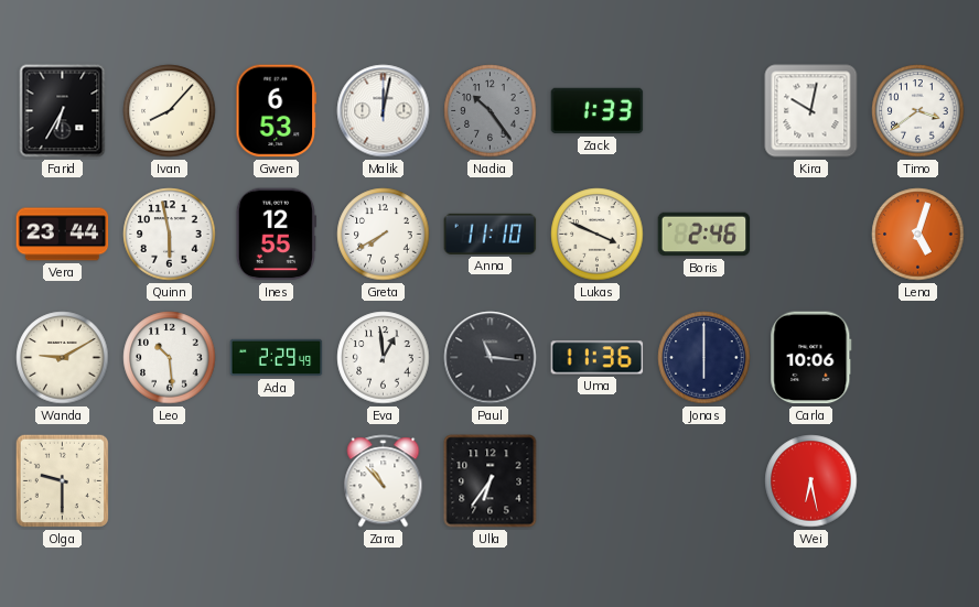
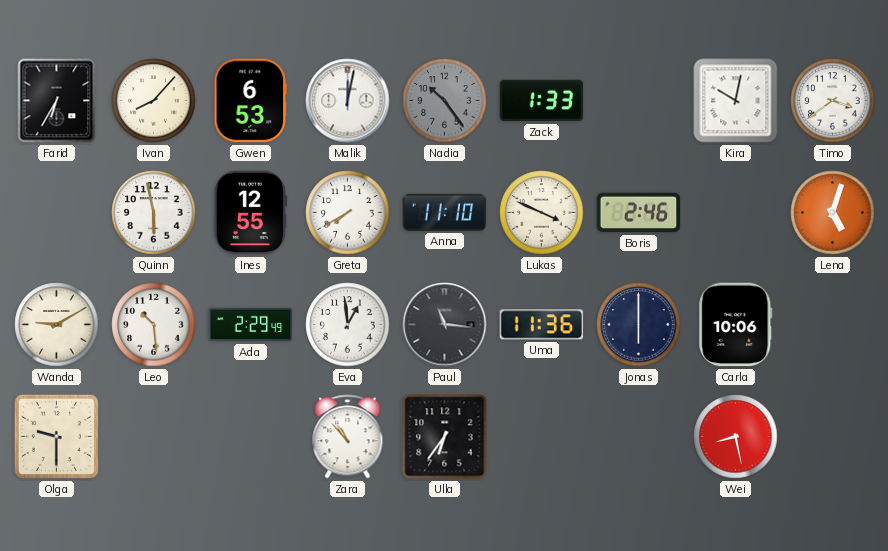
Vera: 23:44 -> none
Wei: 6:28 -> 8:28
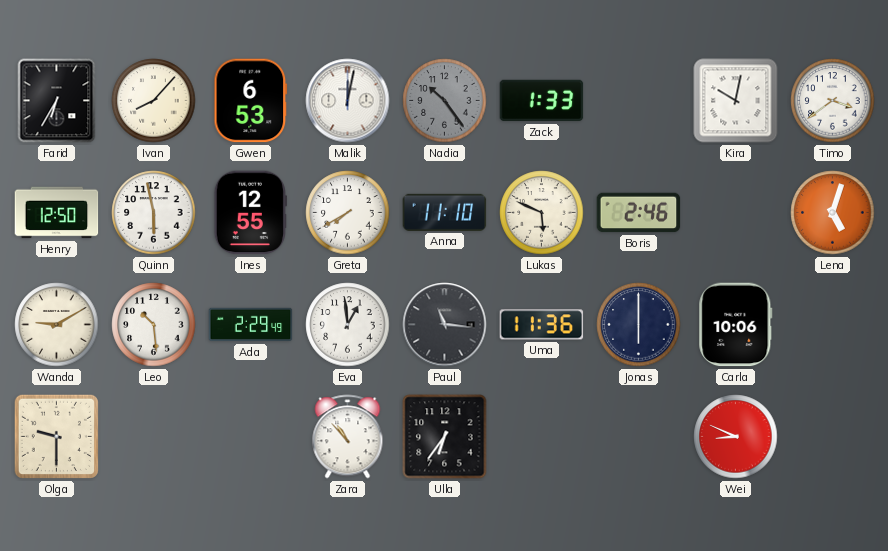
Henry: none -> 12:50
Lukas: 3:49 -> 5:49
Wei: 8:28 -> 8:49
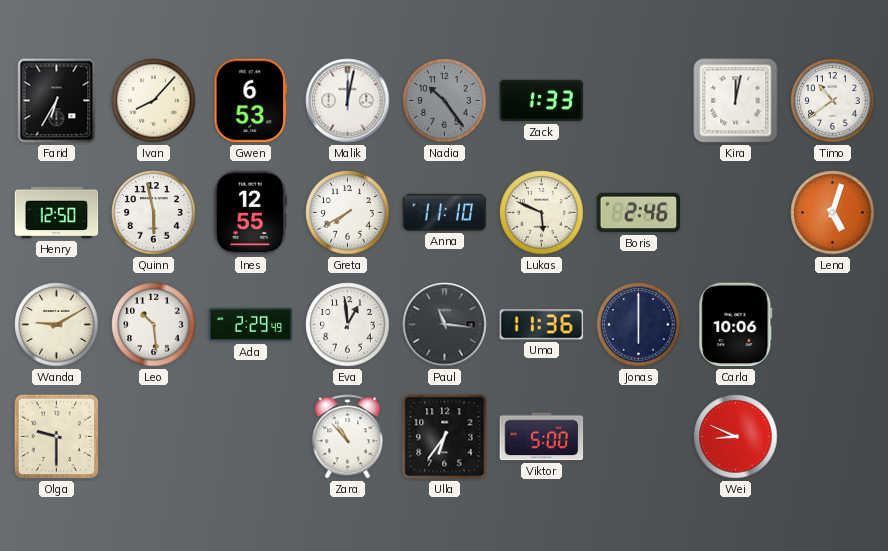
Kira: 10:02 -> 12:02
Timo: 3:39 -> 10:39
Viktor: none -> 5:00
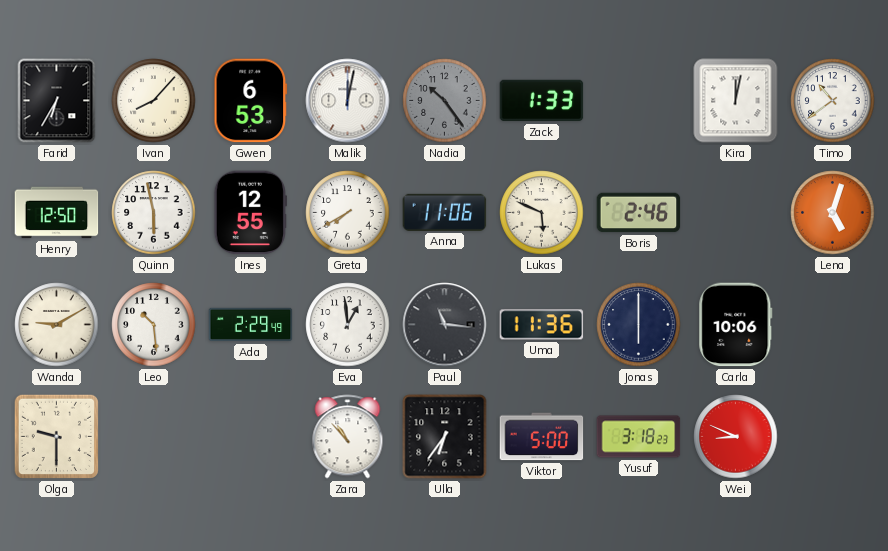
Anna: 11:10 -> 11:06
Yusuf: none -> 3:18
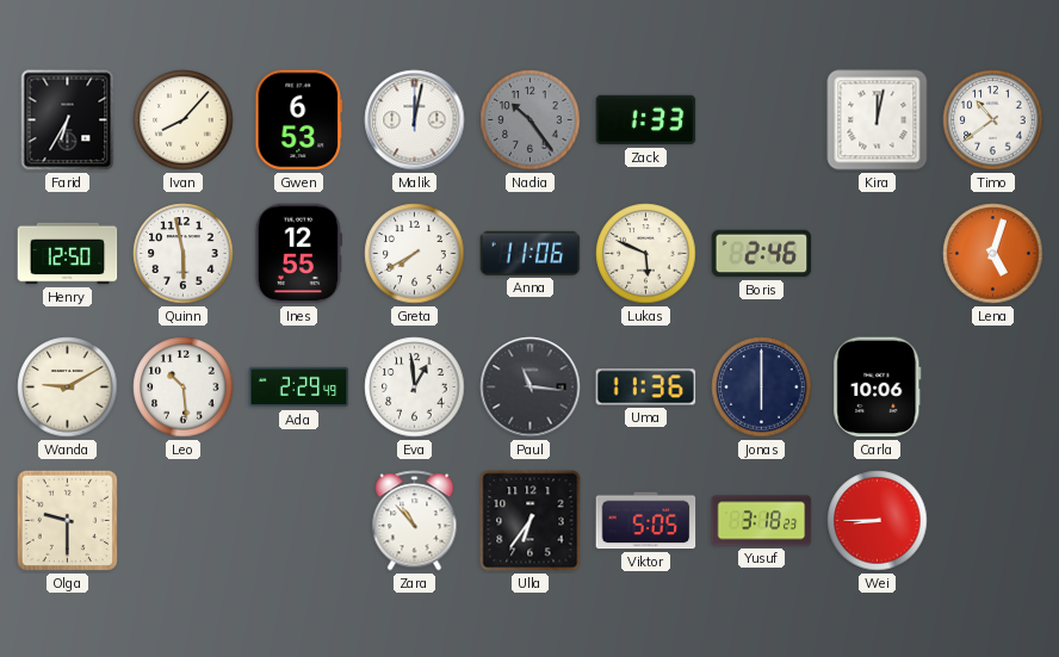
Viktor: 5:00 -> 5:05
Wei: 8:49 -> 8:45
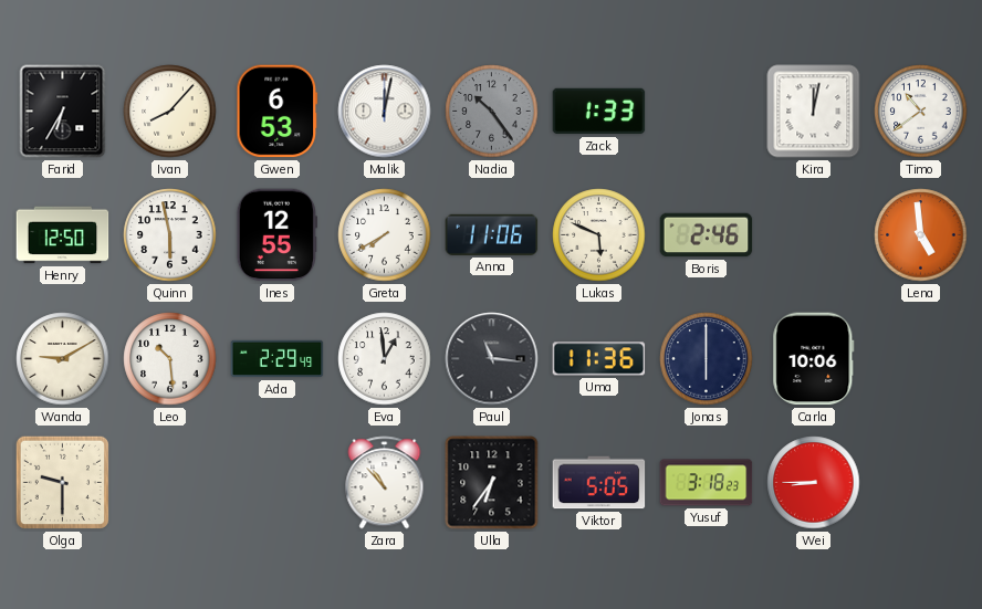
Lena: 5:03 -> 4:59
